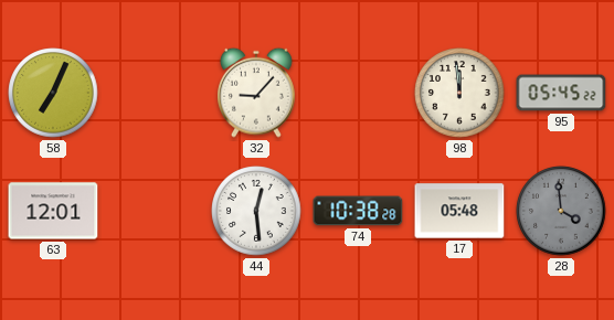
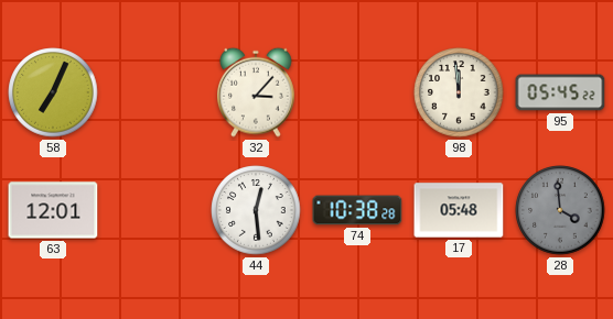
32: 9:07 -> 3:07
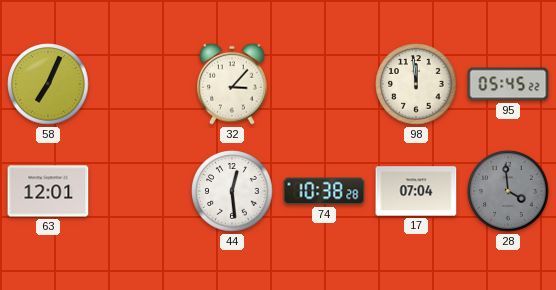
17: 05:48 -> 07:04
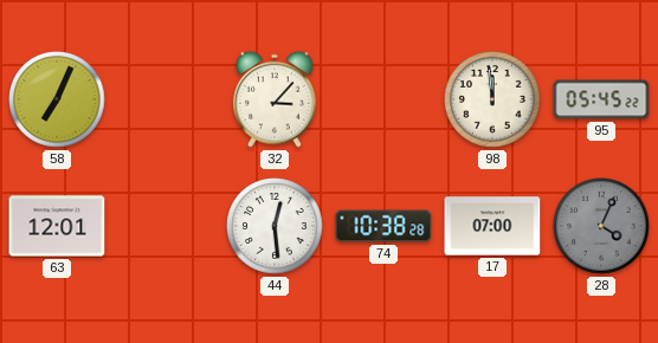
17: 07:04 -> 07:00
28: 3:59 -> 4:04
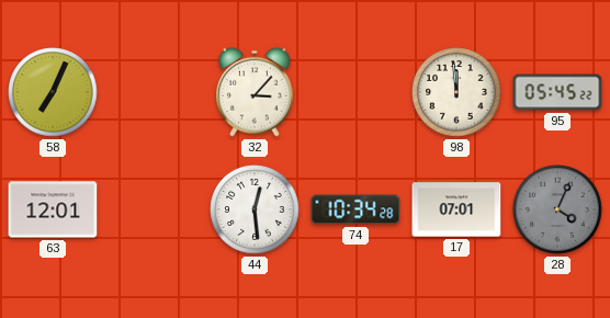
74: 10:38 -> 10:34
17: 07:00 -> 07:01
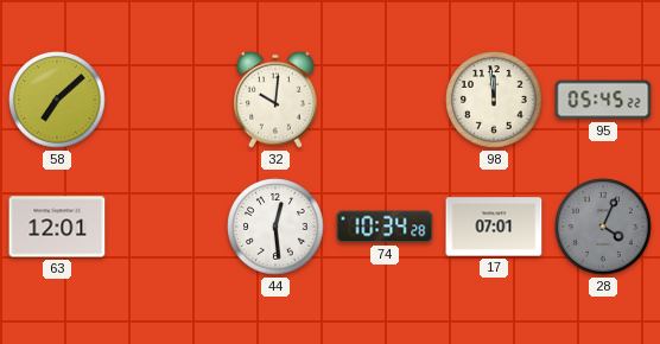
58: 7:04 -> 7:08
32: 3:07 -> 10:01
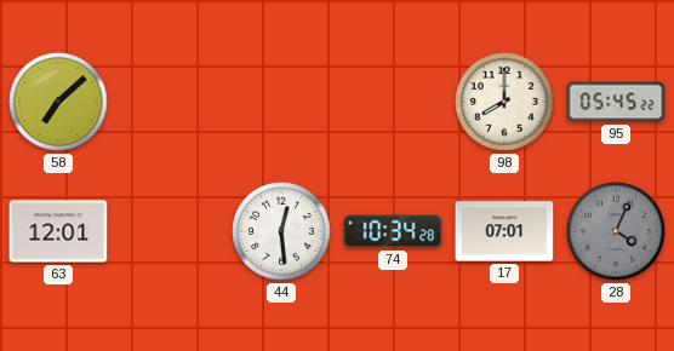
32: 10:01 -> none
98: 11:59 -> 8:00
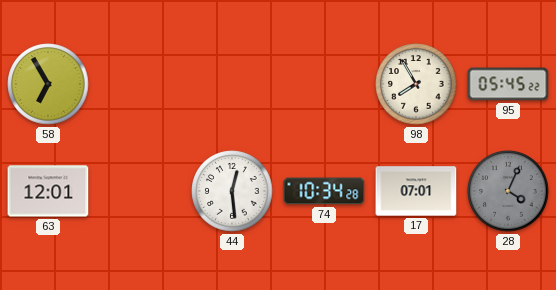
58: 7:08 -> 6:55
98: 8:00 -> 7:55
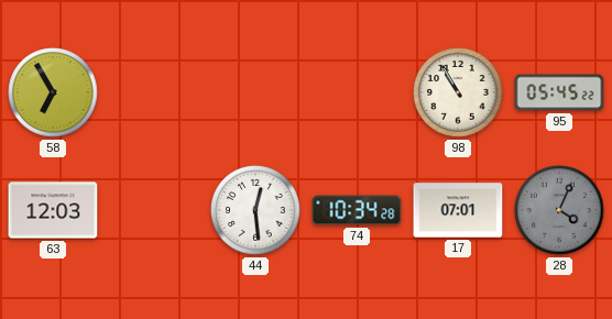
98: 7:55 -> 10:55
63: 12:01 -> 12:03
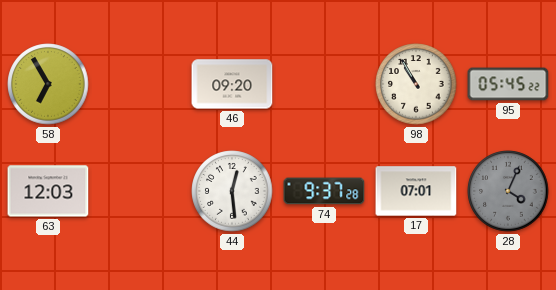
46: none -> 09:20
74: 10:34 -> 9:37
